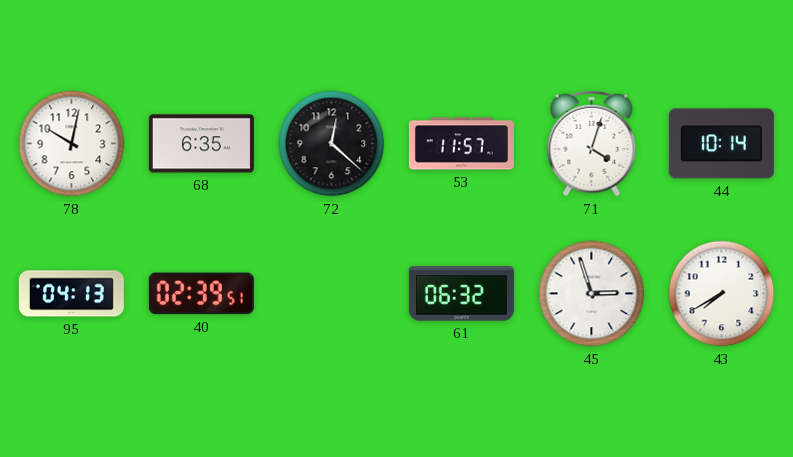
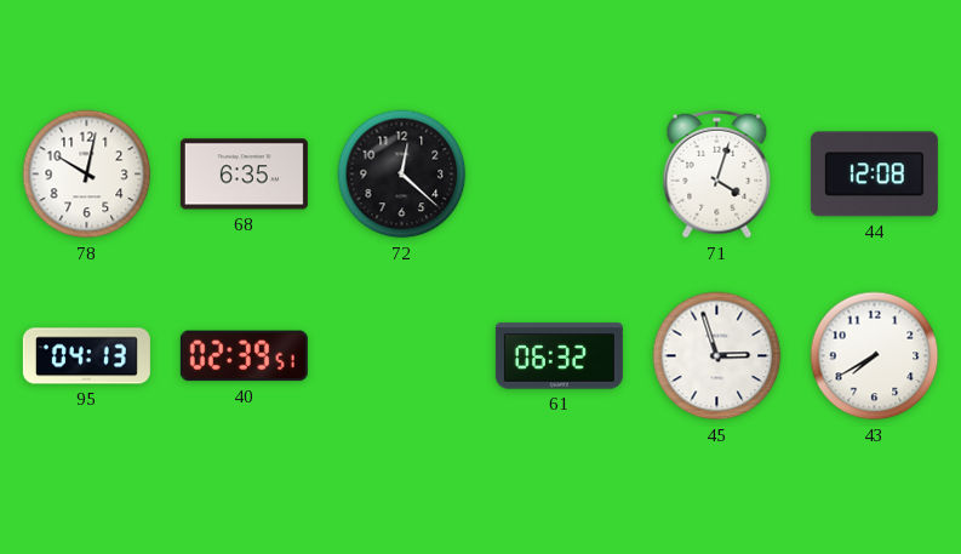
53: 11:57 -> none
44: 10:14 -> 12:08
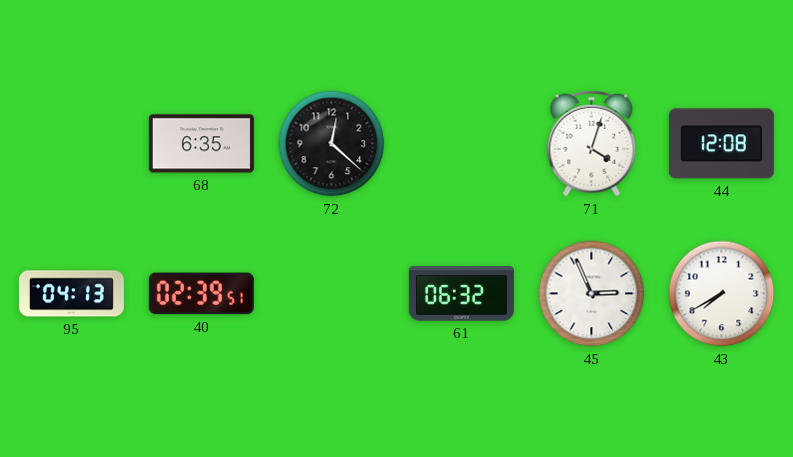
78: 10:02 -> none
45: 2:57 -> 2:56
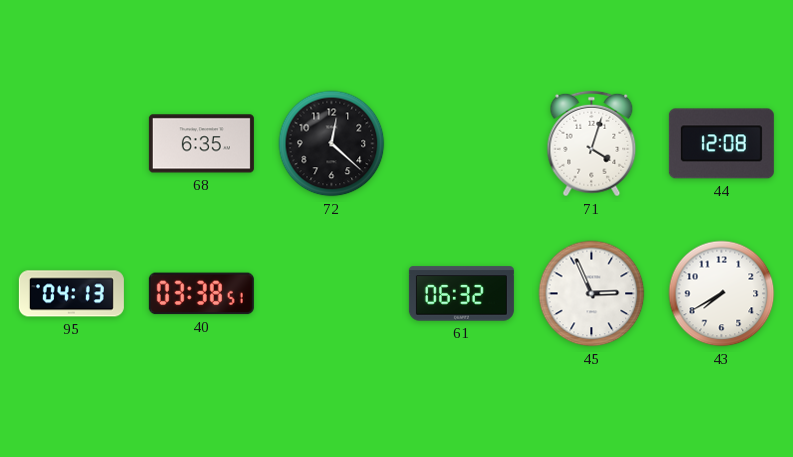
40: 02:39 -> 03:38
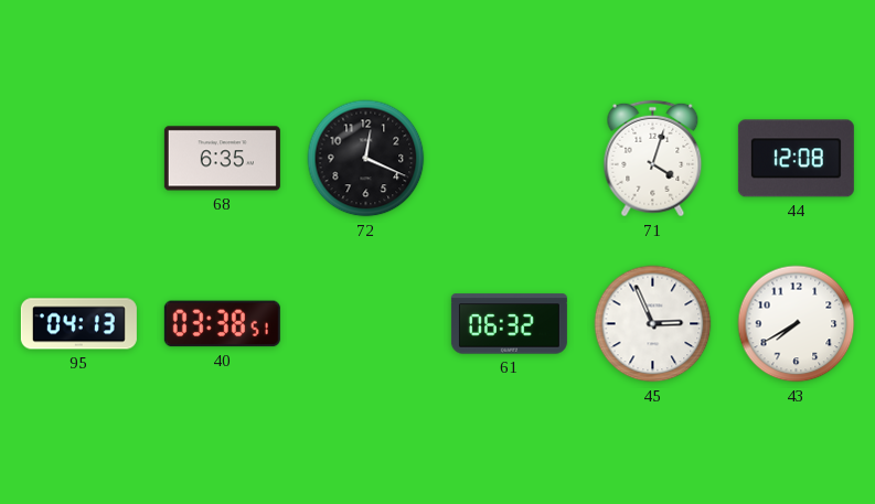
72: 12:22 -> 12:19
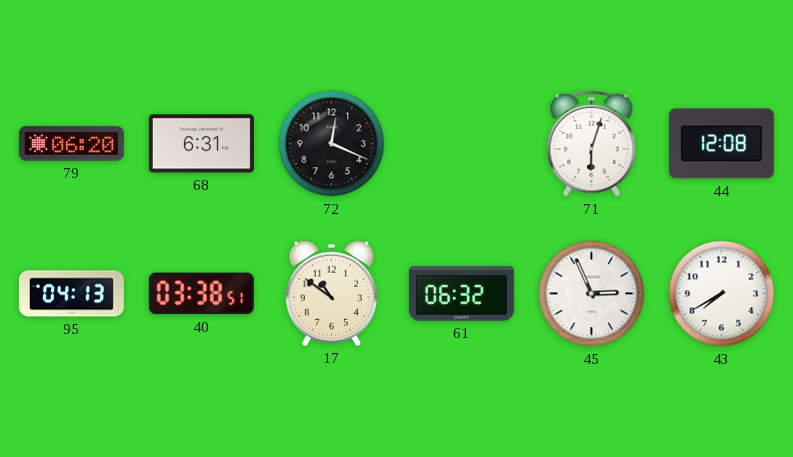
79: none -> 06:20
68: 6:35 -> 6:31
71: 4:03 -> 6:03
17: none -> 10:51
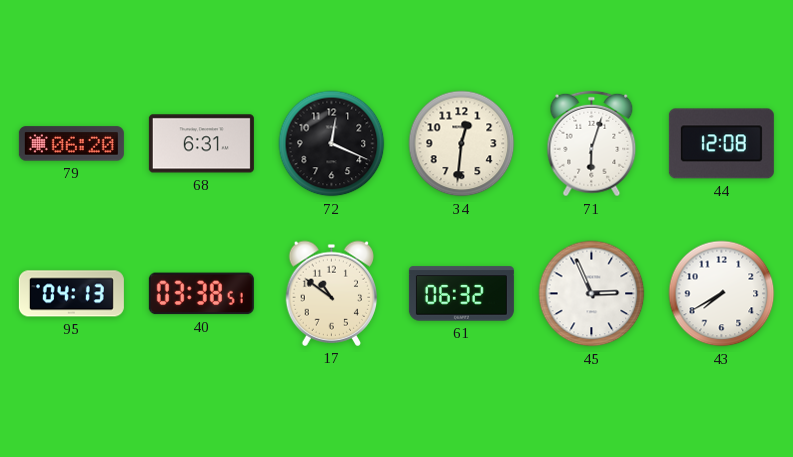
34: none -> 12:31
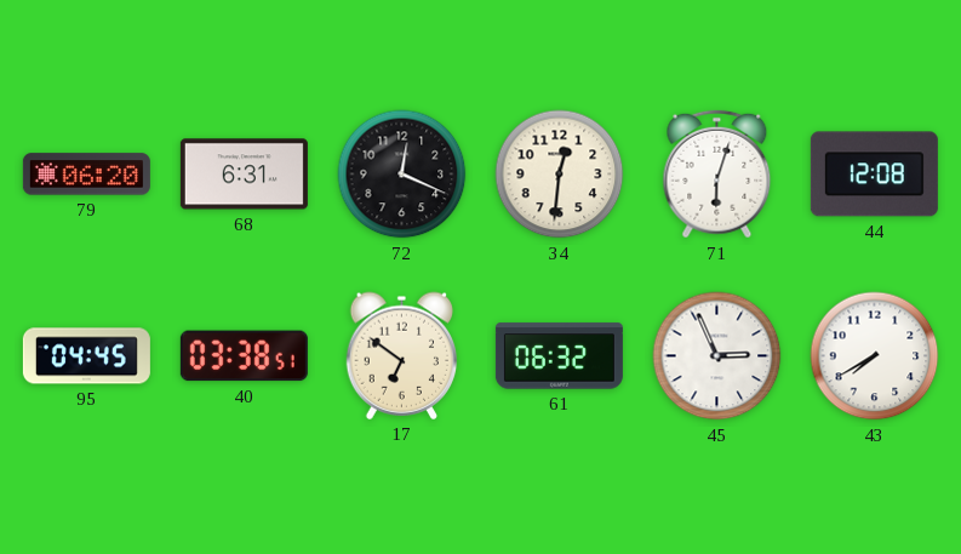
95: 04:13 -> 04:45
17: 10:51 -> 6:51
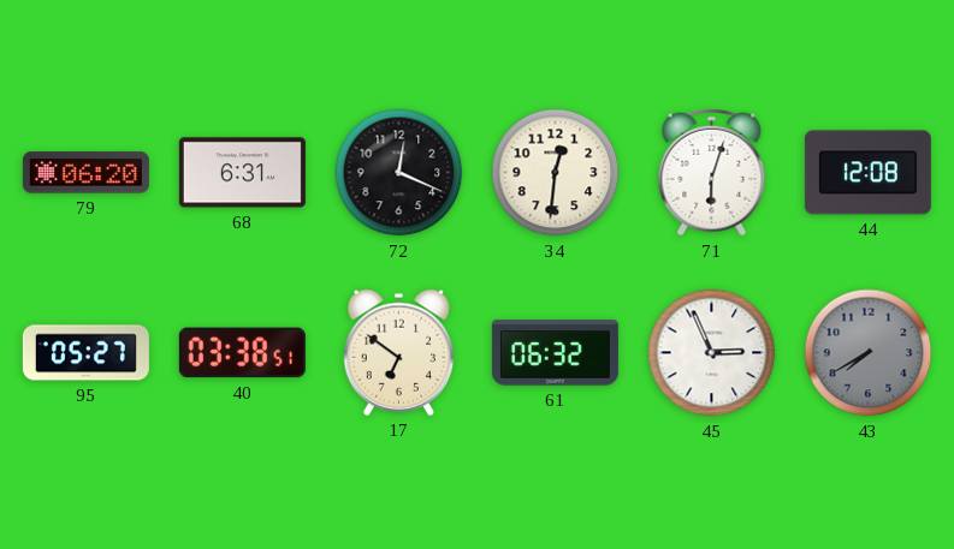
95: 04:45 -> 05:27
43 dial: white -> grey
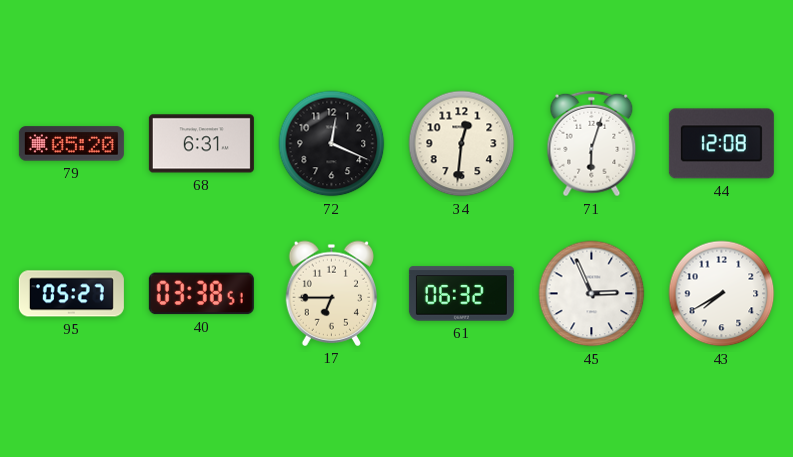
79: 06:20 -> 05:20
17: 6:51 -> 6:45
43 dial: grey -> white
